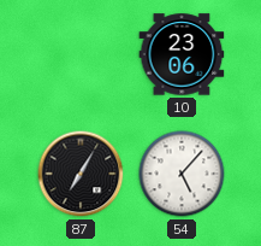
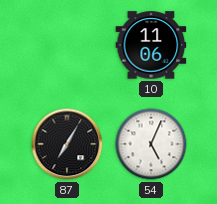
10: 23:06 -> 11:06
54: 5:07 -> 5:04
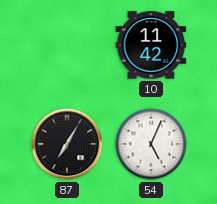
10: 11:06 -> 11:42
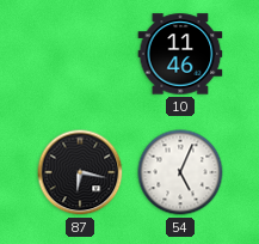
10: 11:42 -> 11:46
87: 7:05 -> 6:17
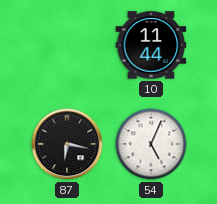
10: 11:46 -> 11:44
